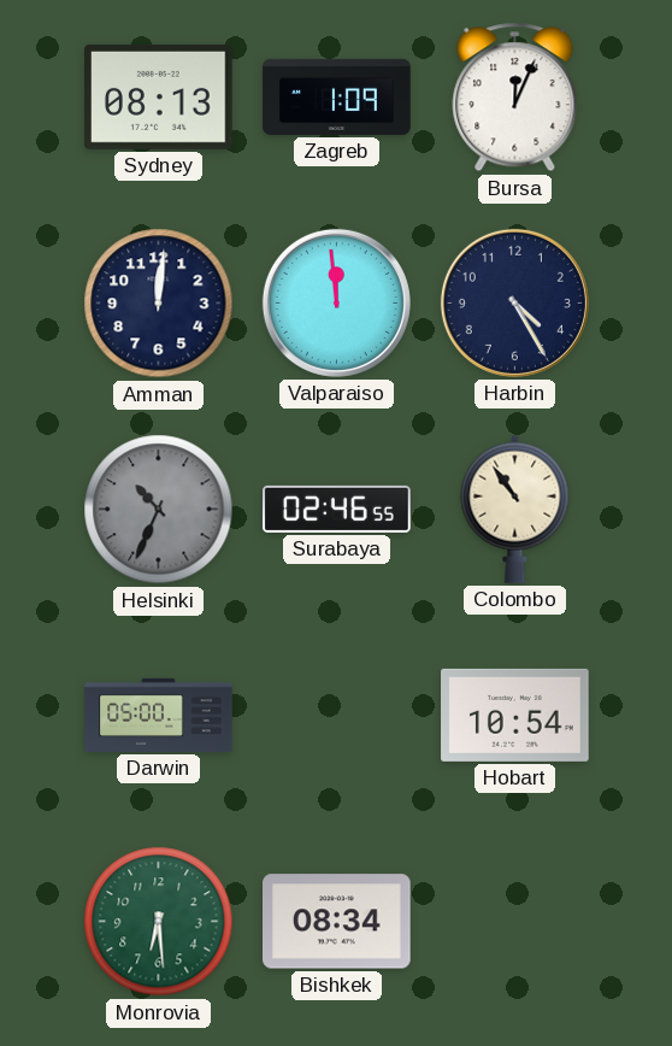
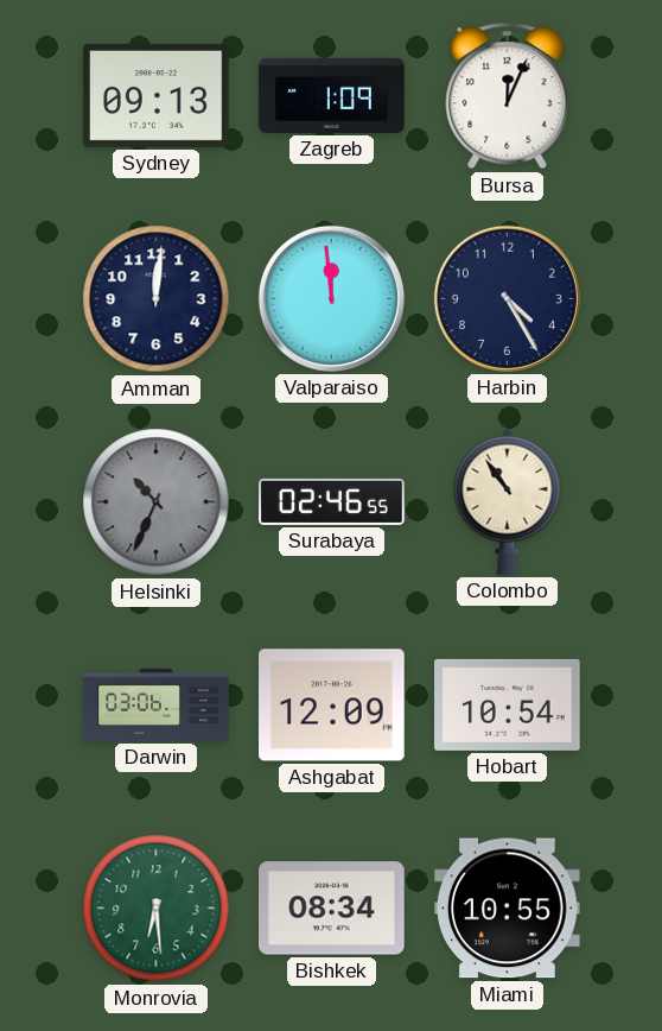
Sydney: 08:13 -> 09:13
Darwin: 05:00 -> 03:06
Ashgabat: none -> 12:09
Miami: none -> 10:55
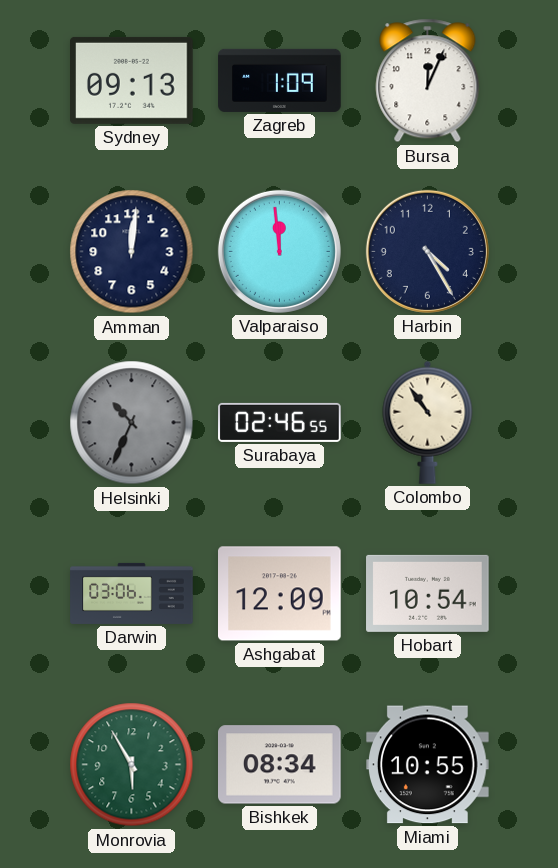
Monrovia: 6:29 -> 5:55
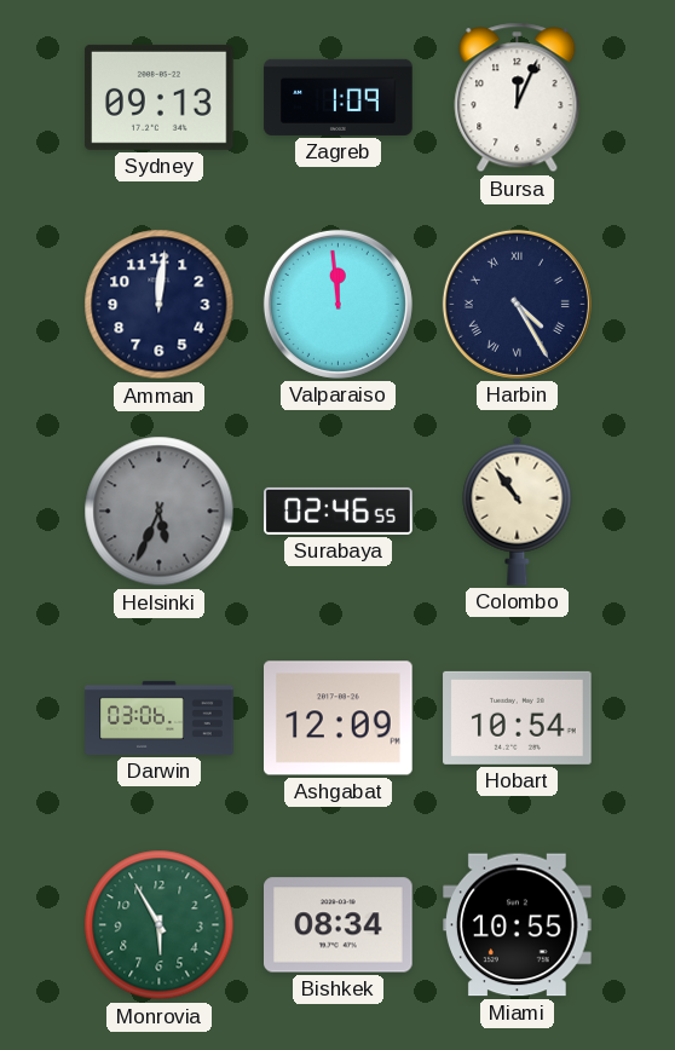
Harbin numerals: Arabic -> Roman
Helsinki: 10:34 -> 5:34
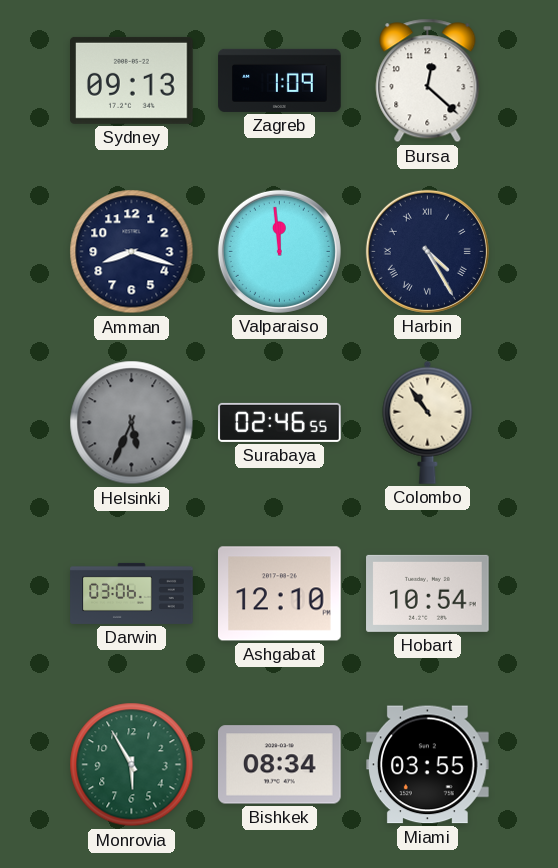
Bursa: 12:04 -> 12:22
Amman: 12:01 -> 8:18
Ashgabat: 12:09 -> 12:10
Miami: 10:55 -> 03:55
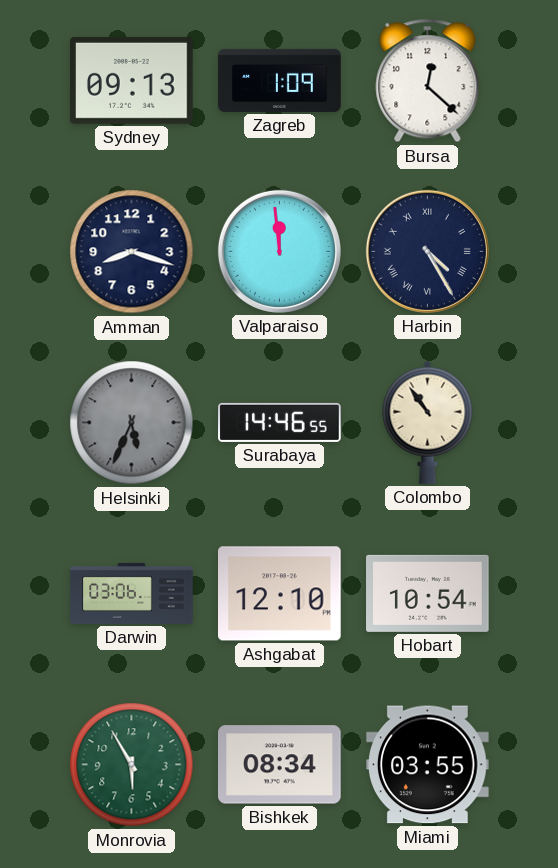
Surabaya: 02:46 -> 14:46
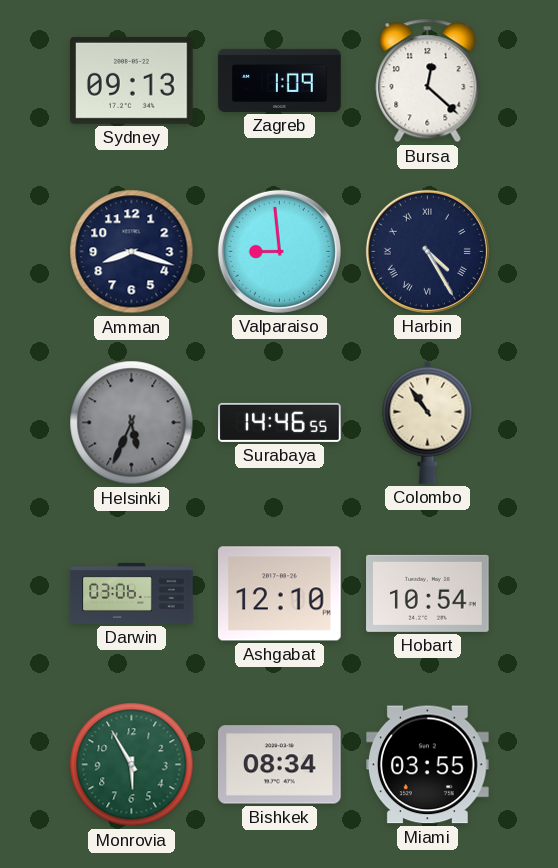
Valparaiso: 11:59 -> 8:59
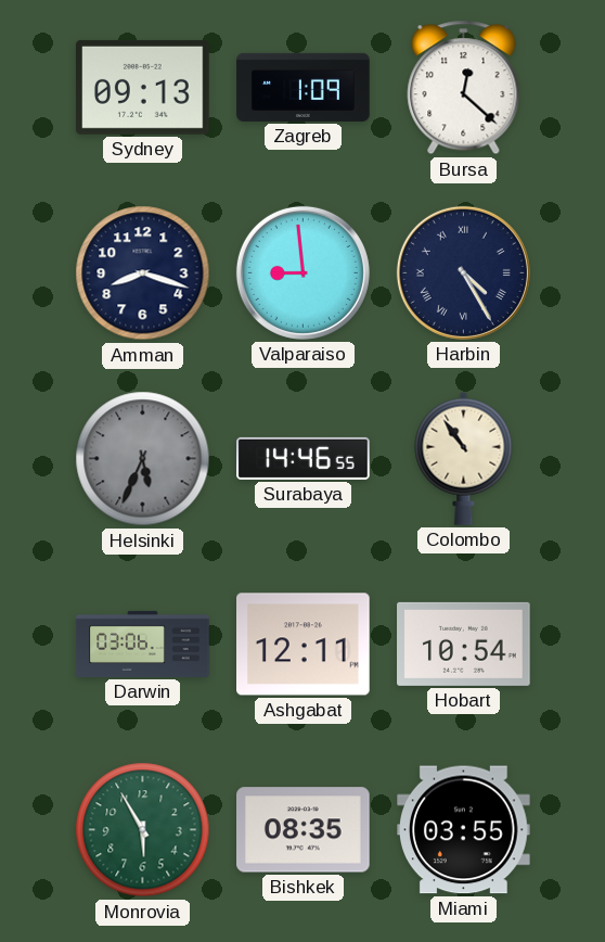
Ashgabat: 12:10 -> 12:11
Bishkek: 08:34 -> 08:35
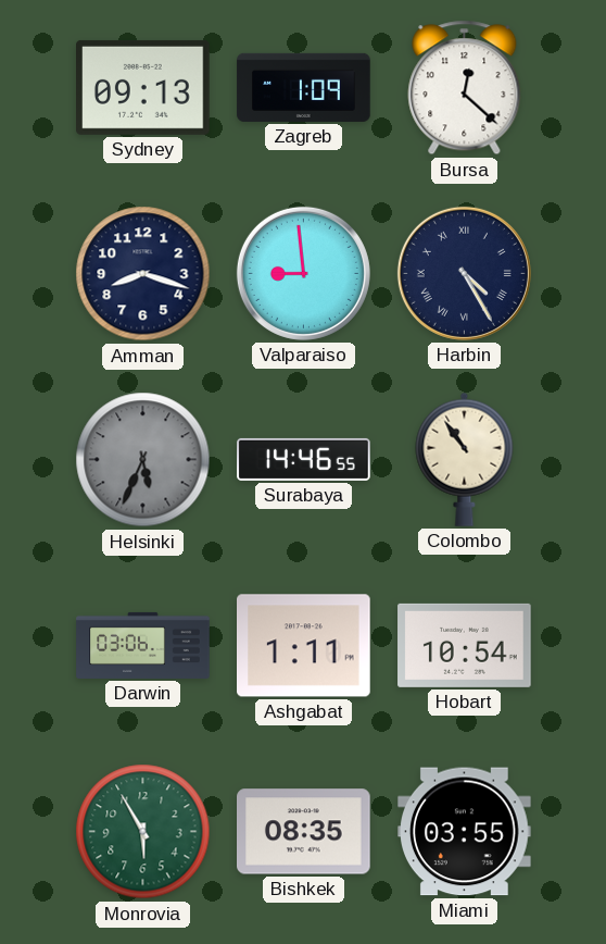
Ashgabat: 12:11 -> 1:11
